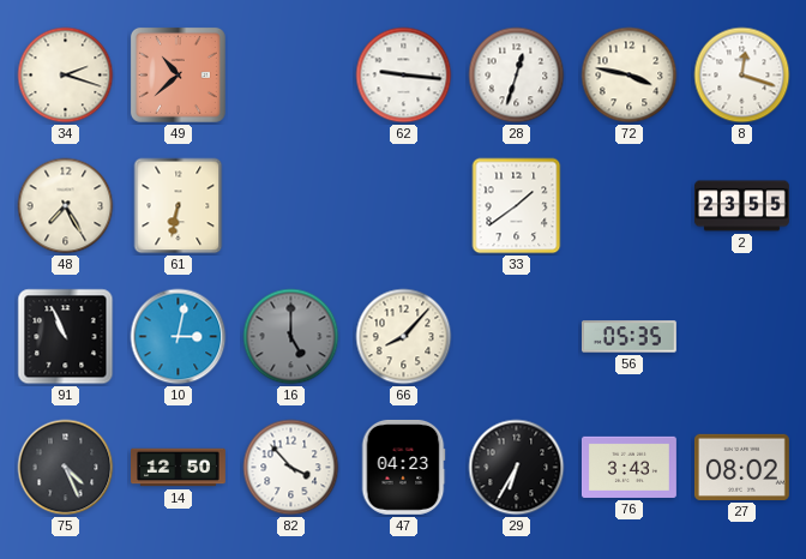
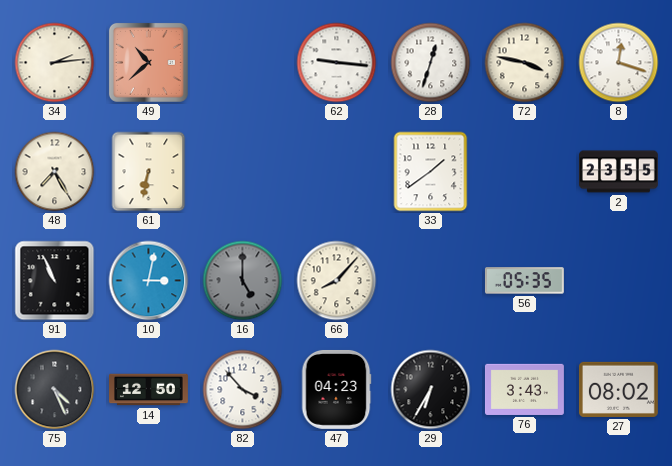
34: 2:18 -> 2:14
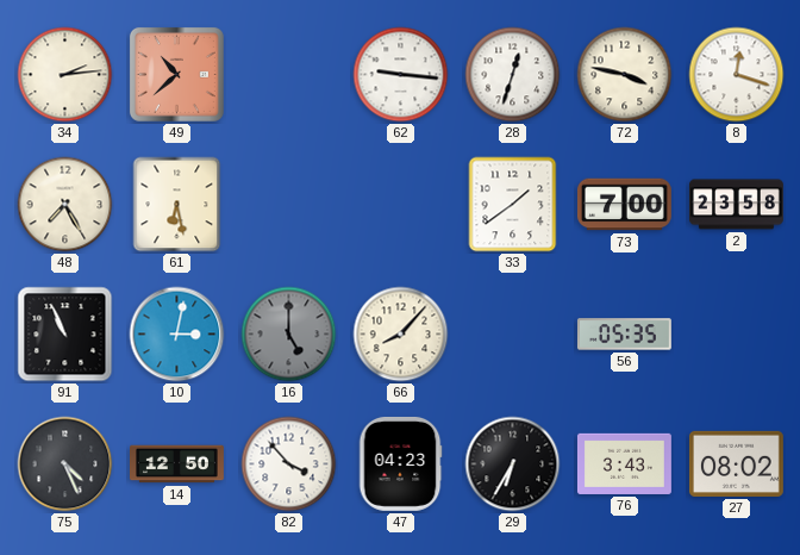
61: 6:32 -> 6:28
73: none -> 7:00
2: 23:55 -> 23:58
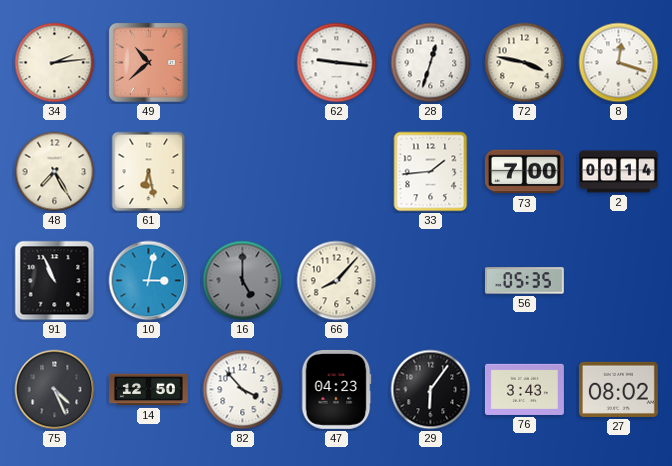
33: 1:39 -> 1:44
2: 23:58 -> 00:14
29: 6:35 -> 6:06
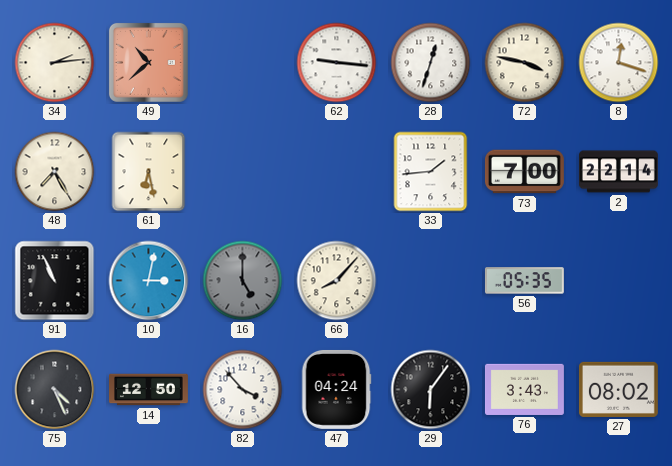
2: 00:14 -> 22:14
47: 04:23 -> 04:24
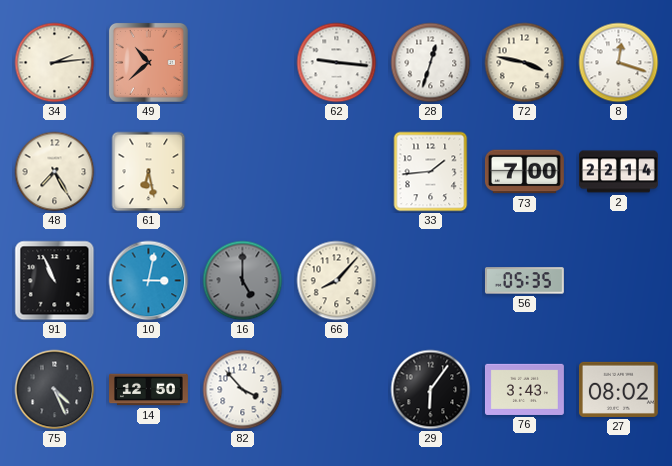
47: 04:24 -> none
